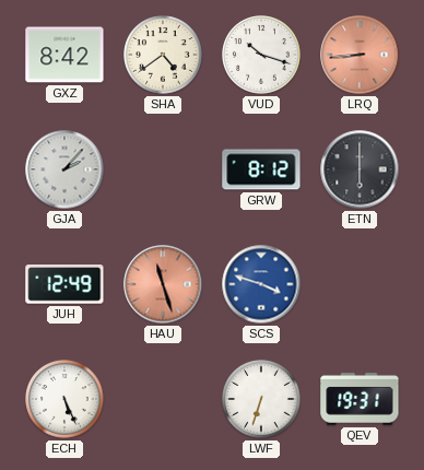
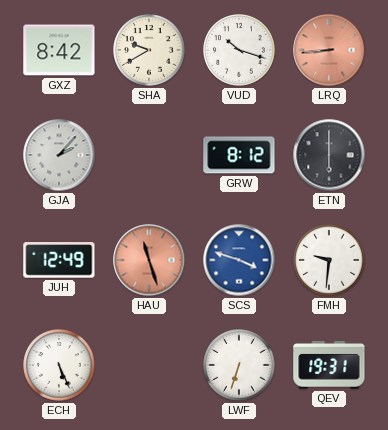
SHA: 4:39 -> 9:40
FMH: none -> 9:31
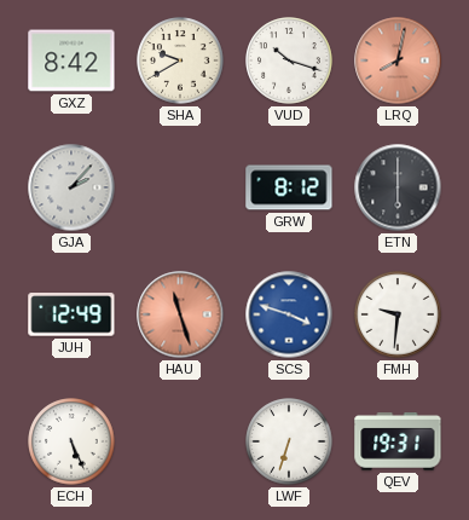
LRQ: 8:44 -> 8:02
